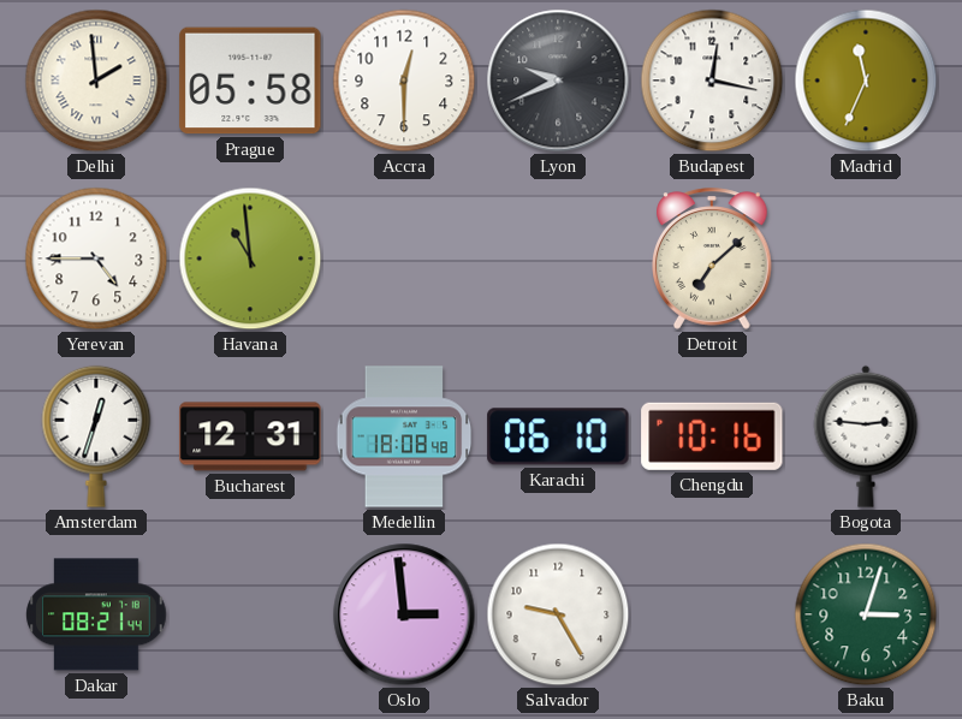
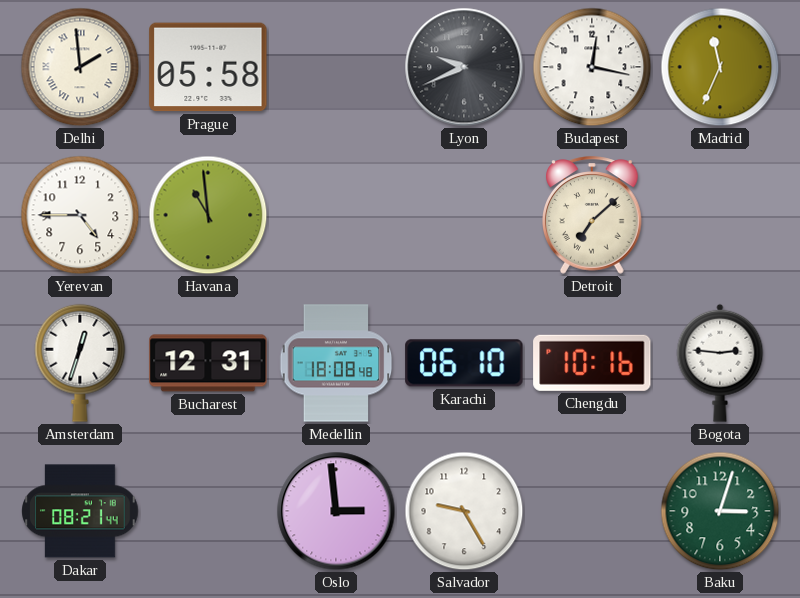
Accra: 12:30 -> none
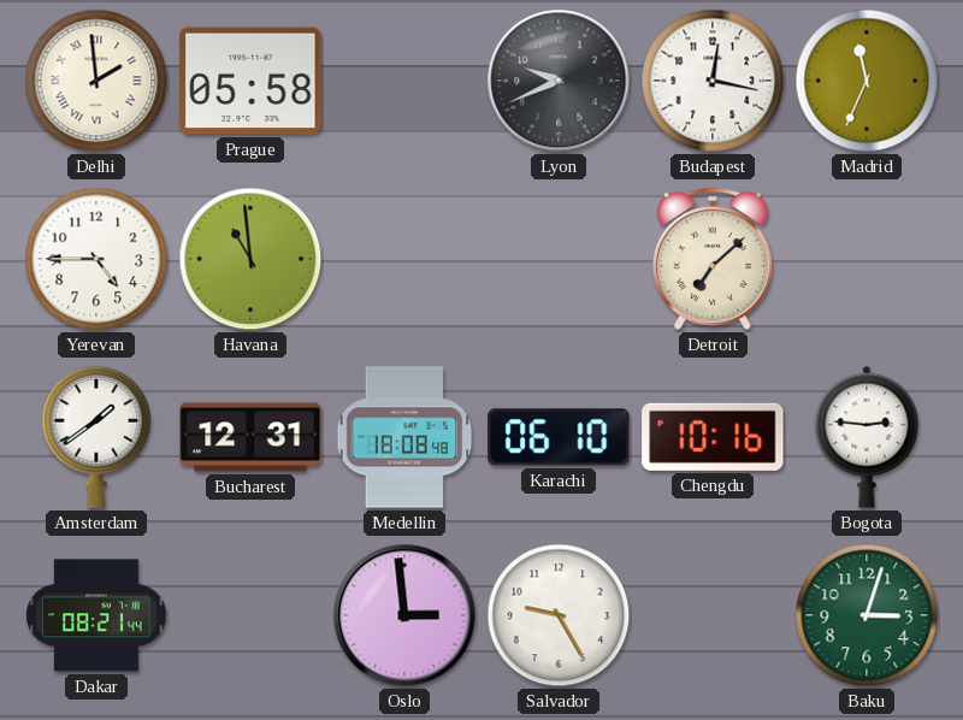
Amsterdam: 12:33 -> 1:39
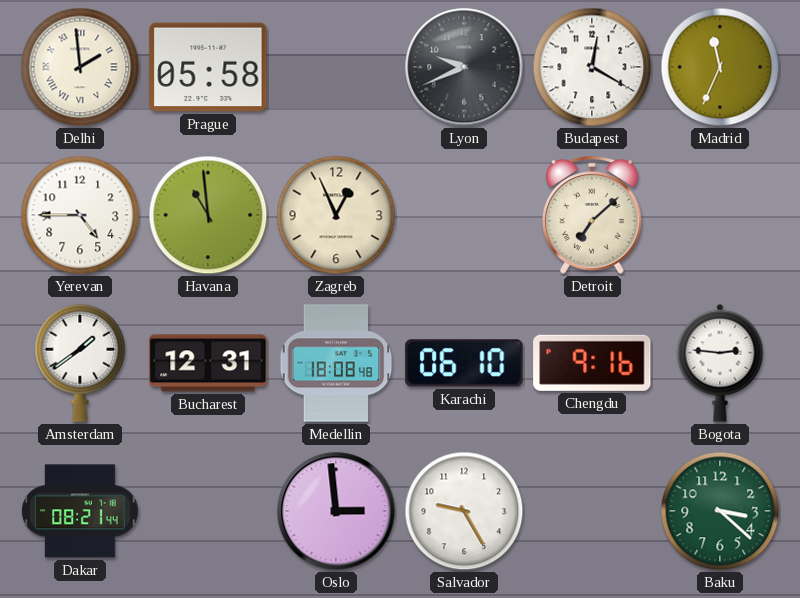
Budapest: 12:17 -> 12:20
Zagreb: none -> 12:56
Chengdu: 10:16 -> 9:16
Baku: 3:03 -> 3:22
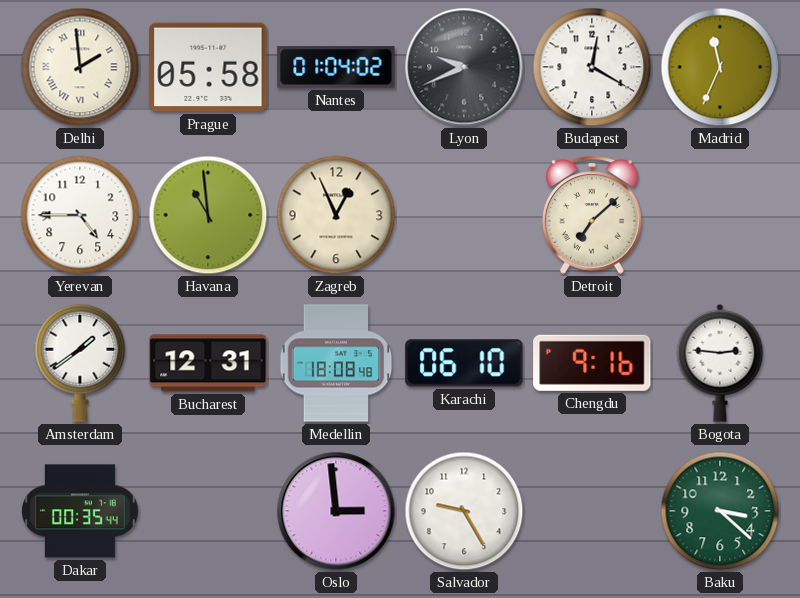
Nantes: none -> 01:04
Dakar: 08:21 -> 00:35
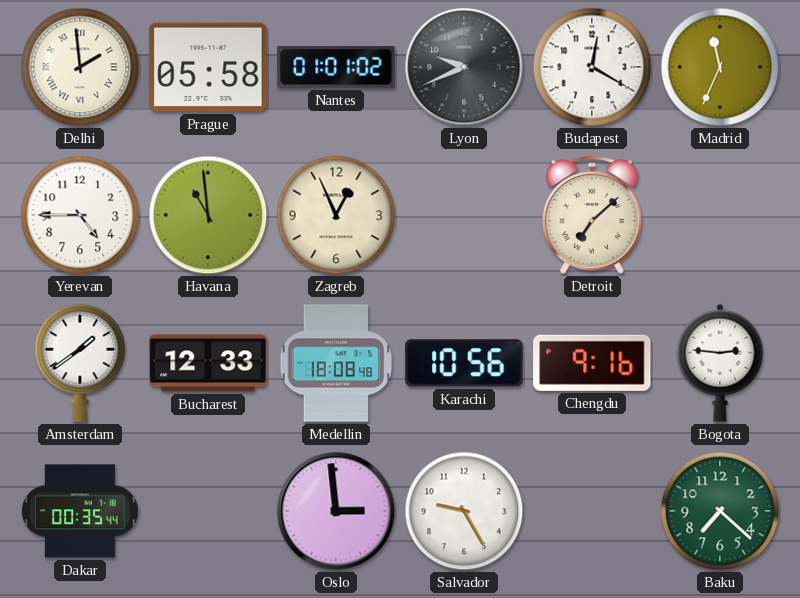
Nantes: 01:04 -> 01:01
Bucharest: 12:31 -> 12:33
Karachi: 06:10 -> 10:56
Baku: 3:22 -> 7:22
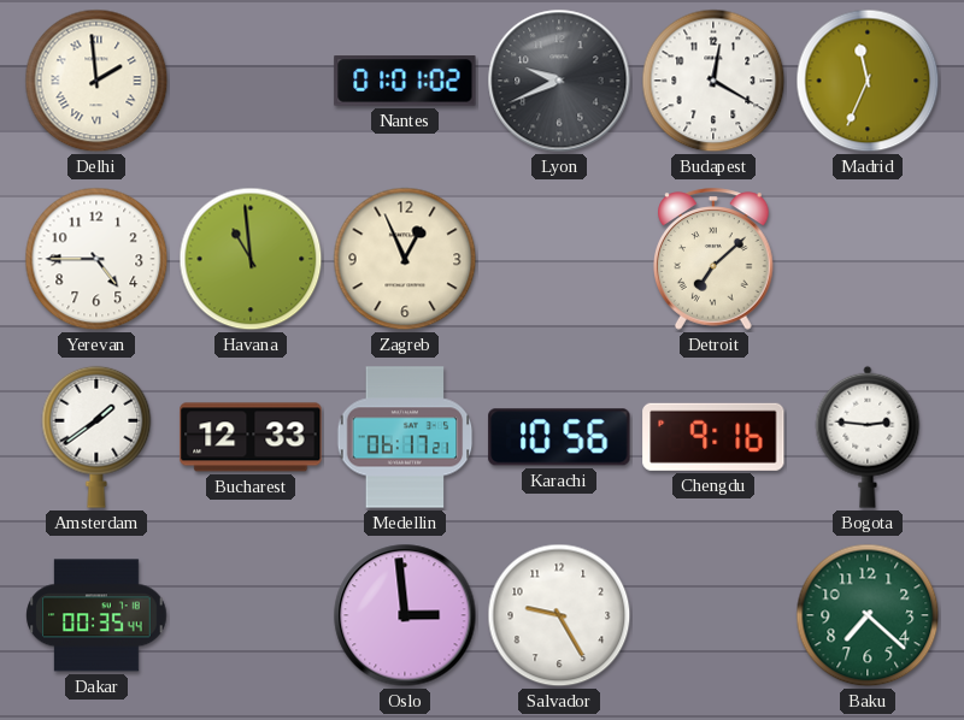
Prague: 05:58 -> none
Medellin: 18:08 -> 06:17
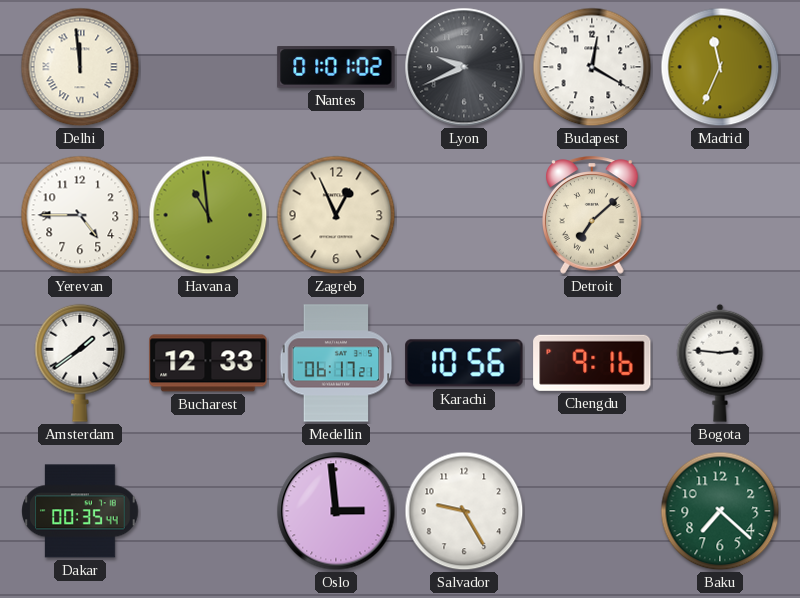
Delhi: 1:59 -> 11:59
